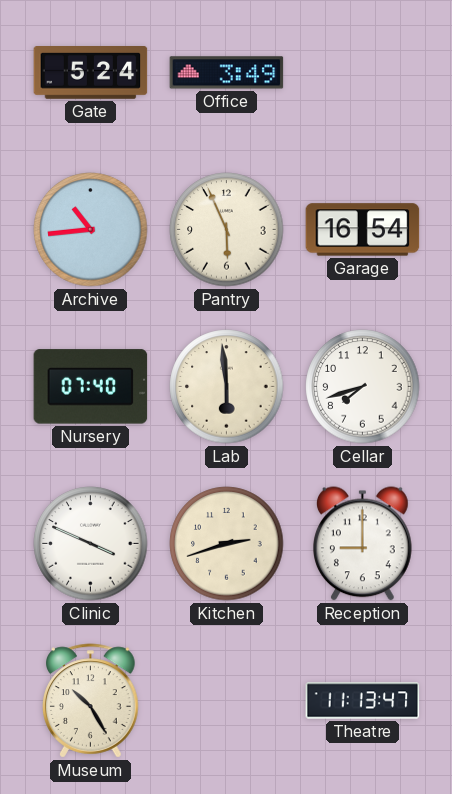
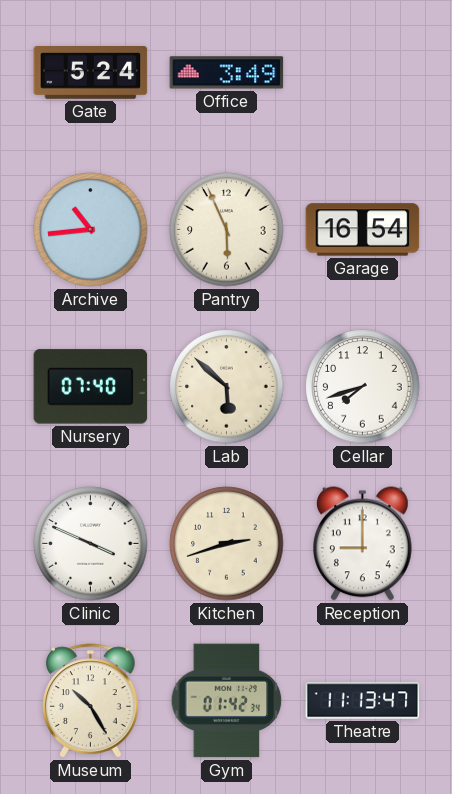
Lab: 5:59 -> 5:52
Gym: none -> 01:42
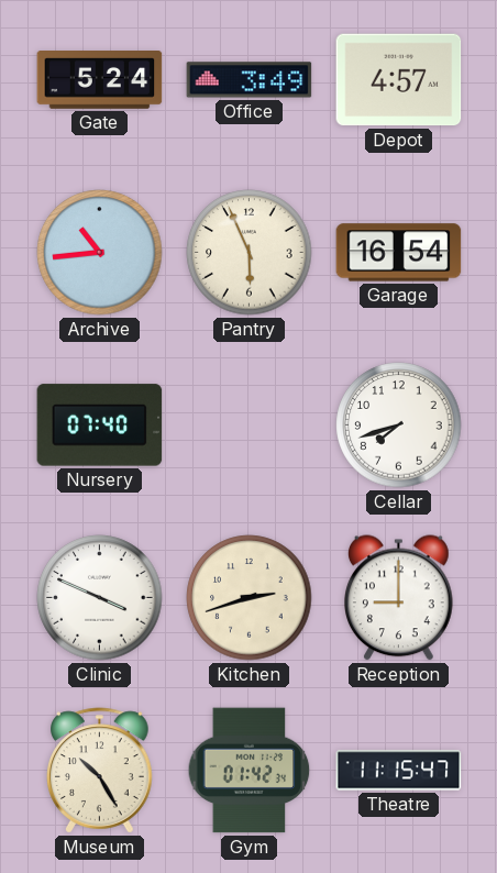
Depot: none -> 4:57
Lab: 5:52 -> none
Theatre: 11:13 -> 11:15
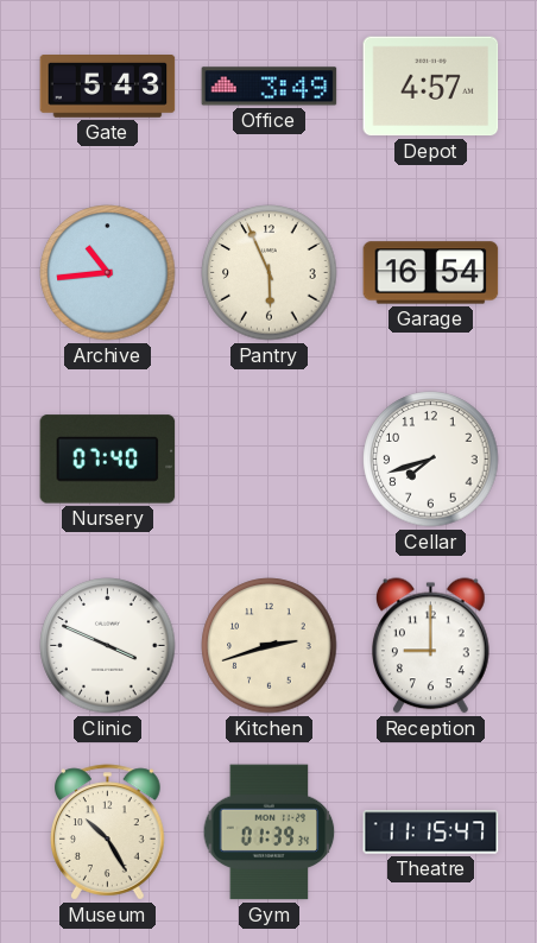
Gate: 5:24 -> 5:43
Gym: 01:42 -> 01:39
